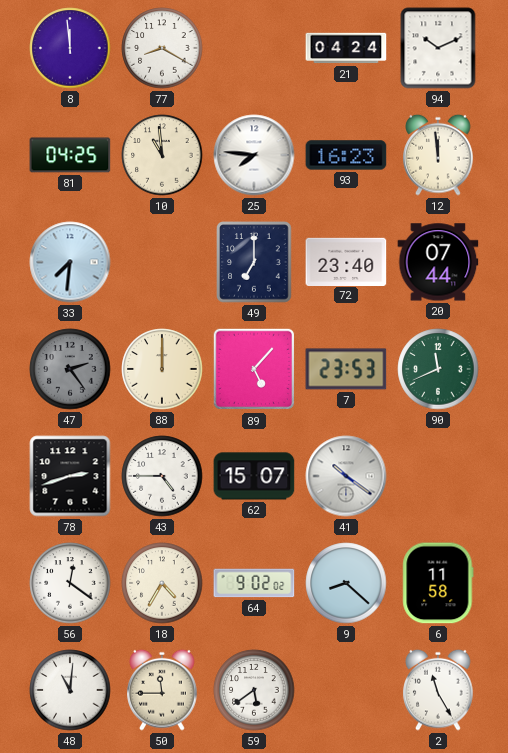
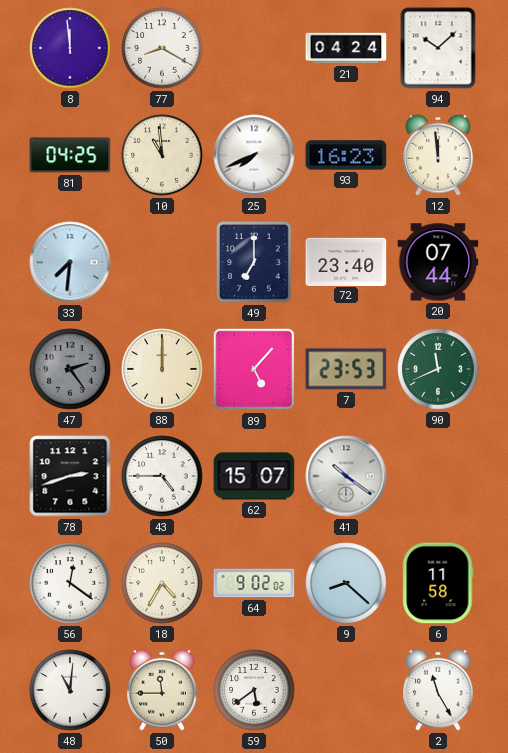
94: 10:11 -> 10:08
25: 7:46 -> 7:41
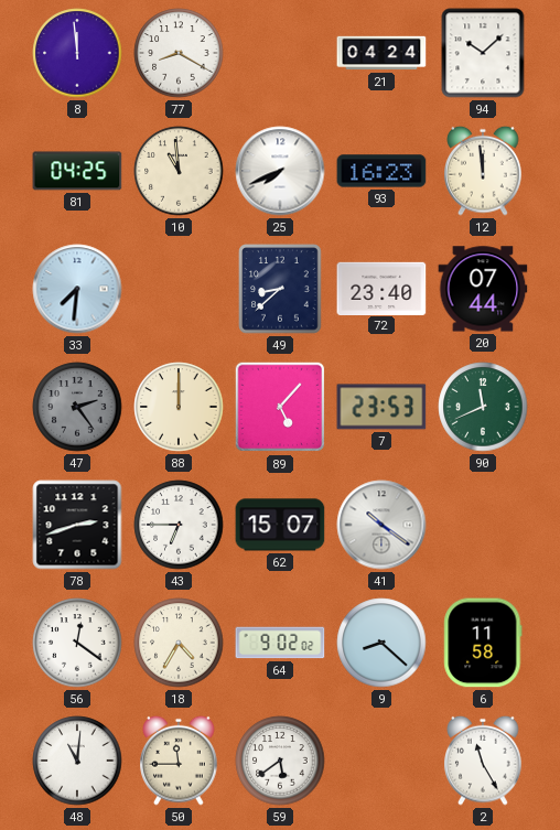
49: 7:00 -> 8:38
43: 4:45 -> 6:45
